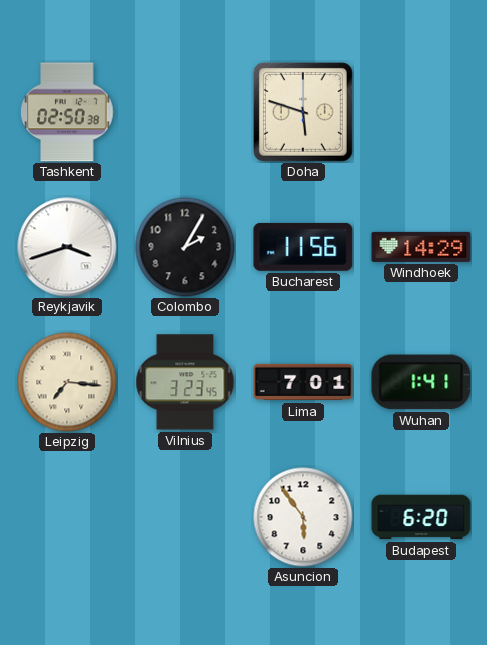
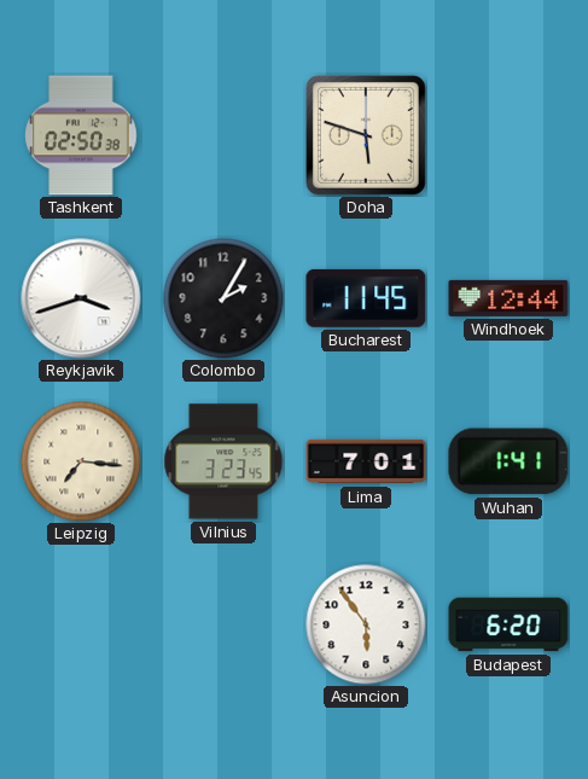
Bucharest: 11:56 -> 11:45
Windhoek: 14:29 -> 12:44
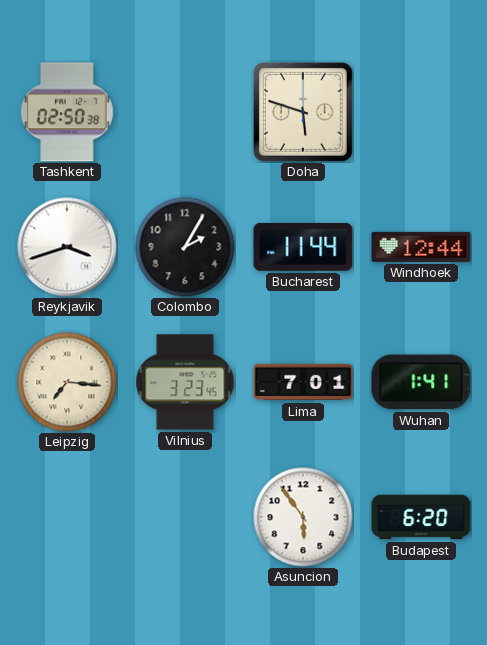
Bucharest: 11:45 -> 11:44
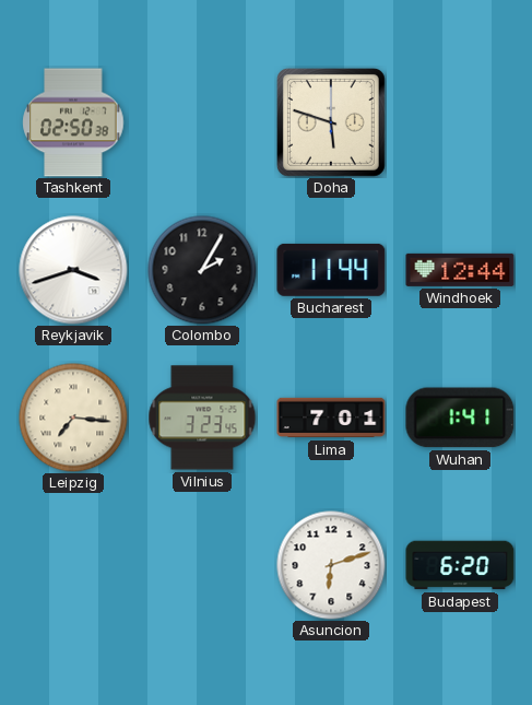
Asuncion: 5:54 -> 6:12
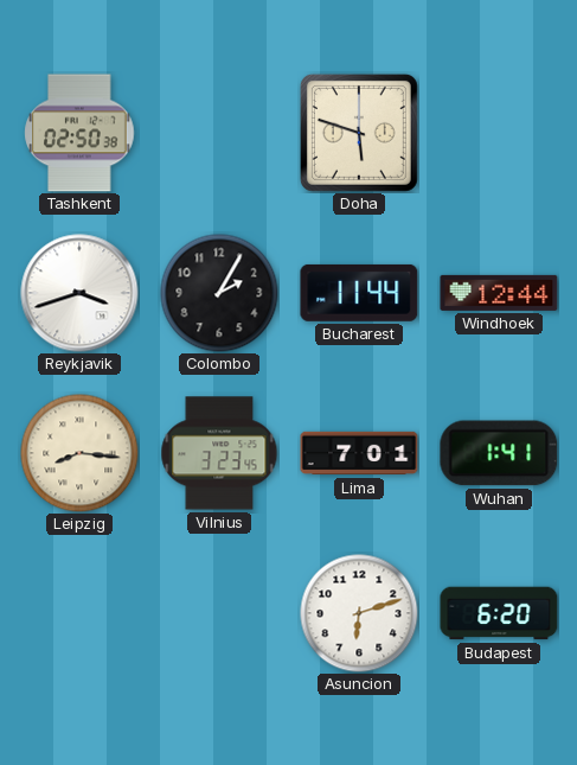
Leipzig: 7:16 -> 8:16
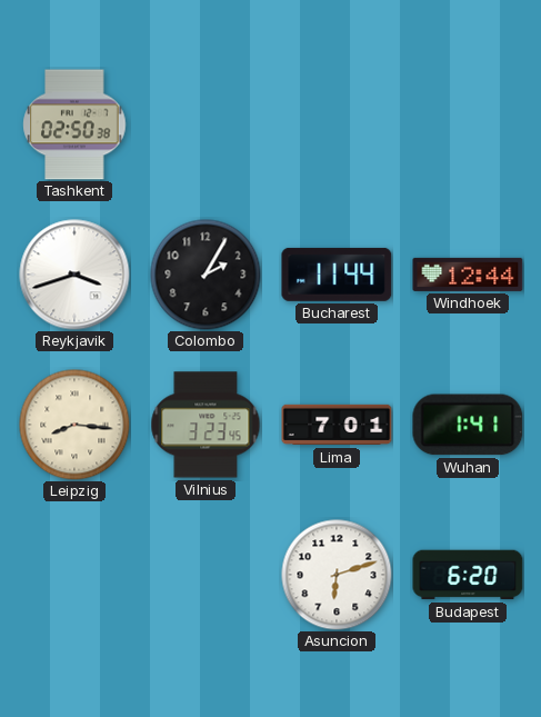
Doha: 5:48 -> none
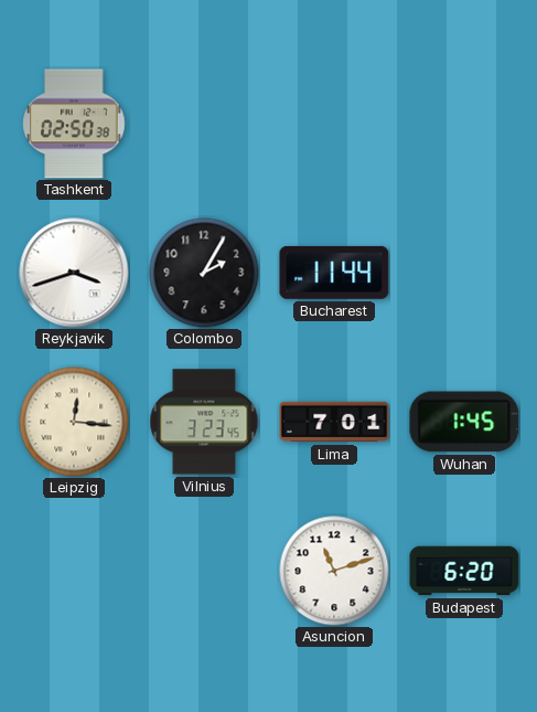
Windhoek: 12:44 -> none
Leipzig: 8:16 -> 12:16
Wuhan: 1:41 -> 1:45
Asuncion: 6:12 -> 11:12
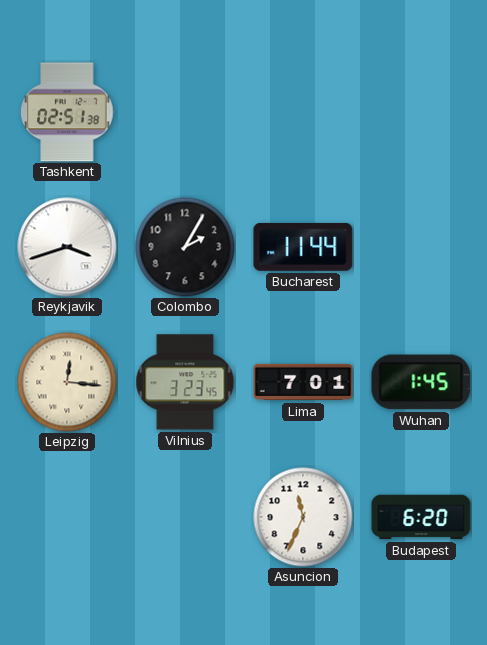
Tashkent: 02:50 -> 02:51
Asuncion: 11:12 -> 11:34
